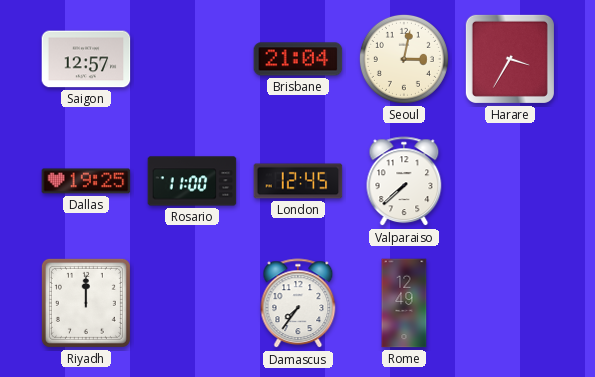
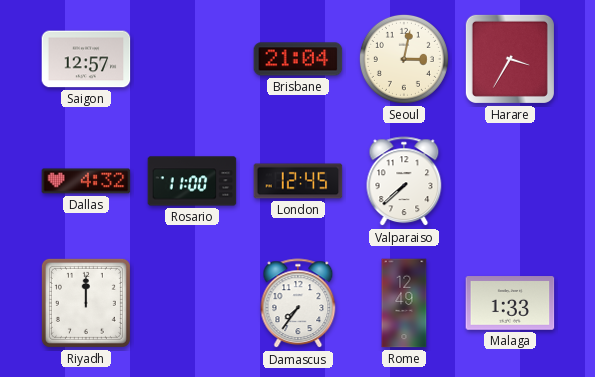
Dallas: 19:25 -> 4:32
Malaga: none -> 1:33
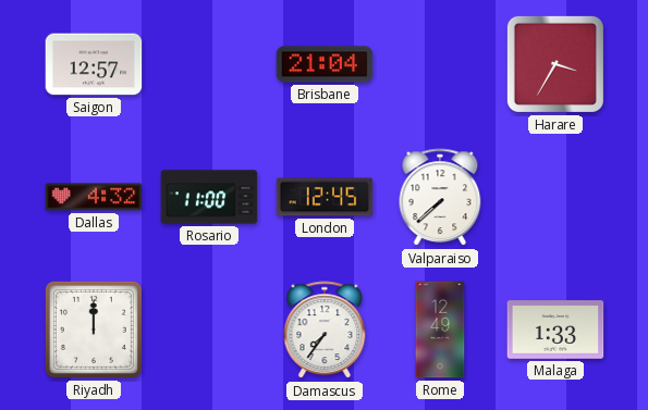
Seoul: 3:02 -> none
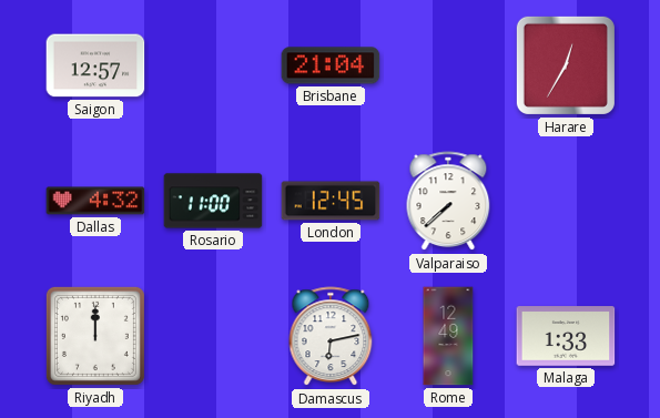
Harare: 3:35 -> 12:35
Damascus: 7:36 -> 6:13
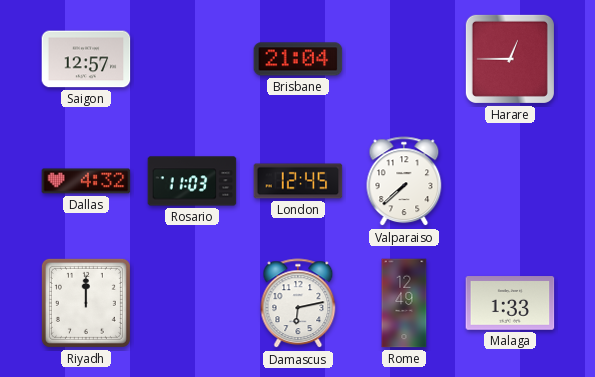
Harare: 12:35 -> 12:45
Rosario: 11:00 -> 11:03
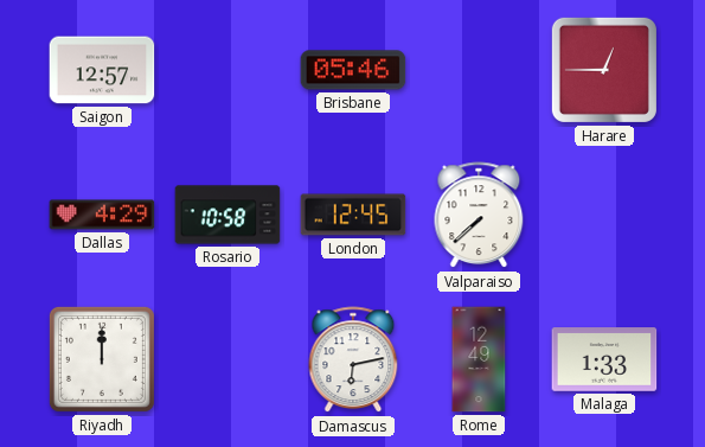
Brisbane: 21:04 -> 05:46
Dallas: 4:32 -> 4:29
Rosario: 11:03 -> 10:58
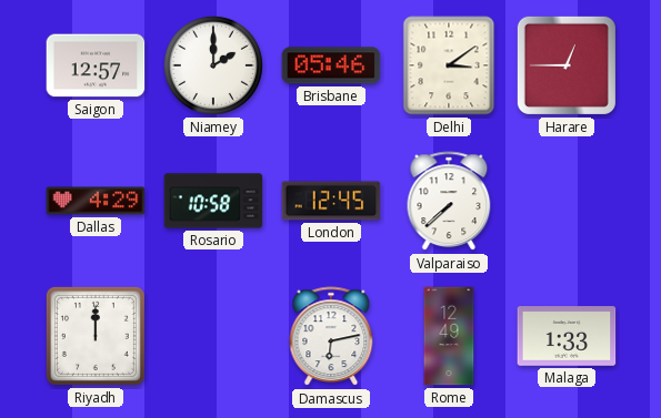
Niamey: none -> 2:00
Delhi: none -> 3:09
